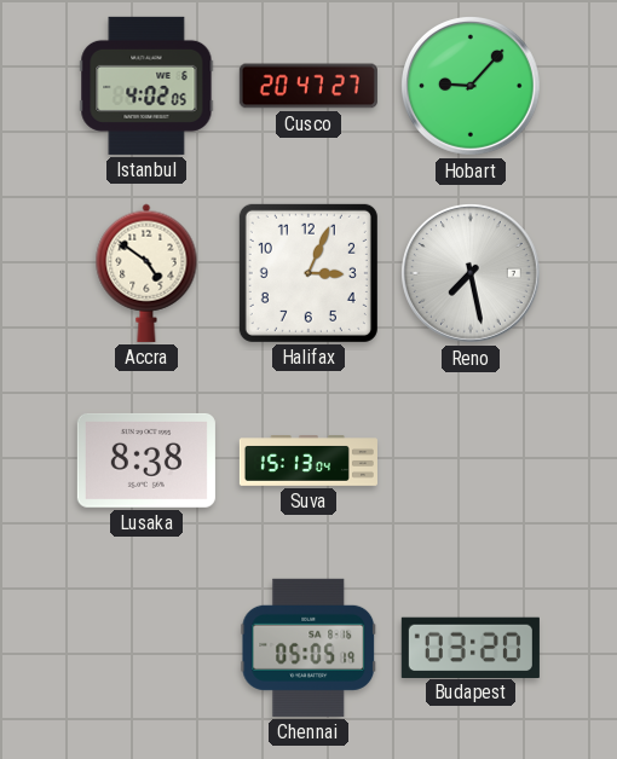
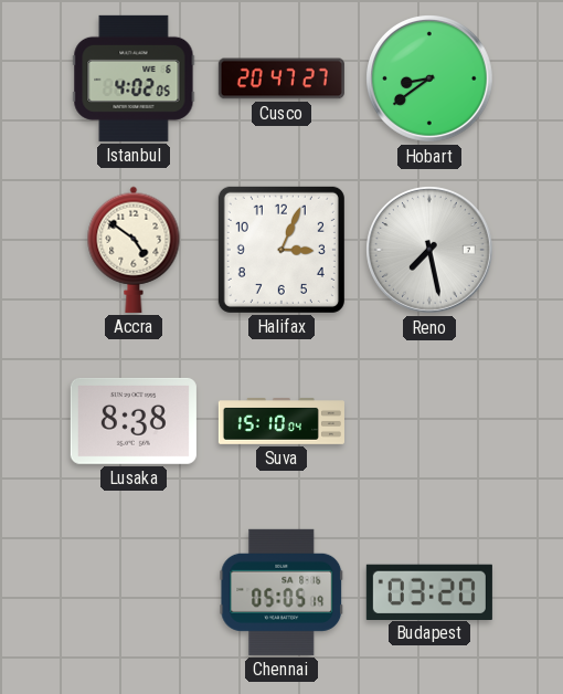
Hobart: 9:07 -> 8:39
Suva: 15:13 -> 15:10
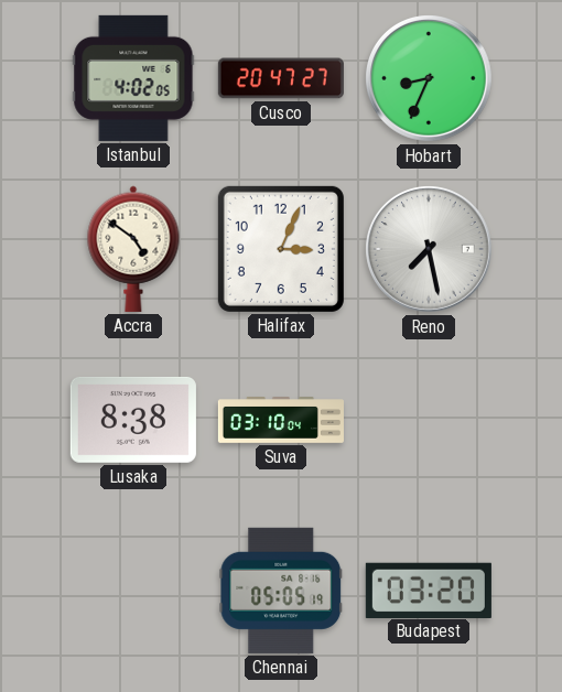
Hobart: 8:39 -> 8:34
Suva: 15:10 -> 03:10
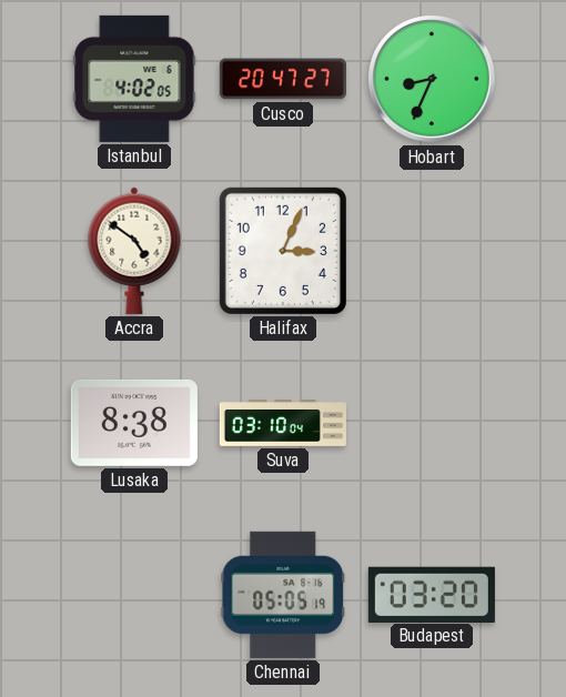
Reno: 7:28 -> none
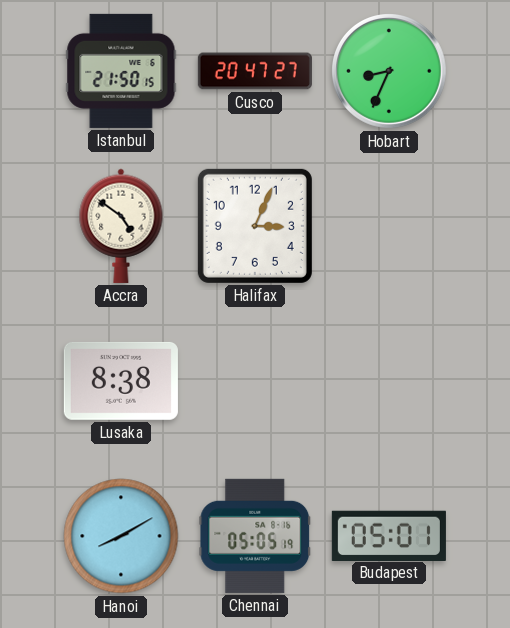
Istanbul: 4:02 -> 21:50
Suva: 03:10 -> none
Hanoi: none -> 8:10
Budapest: 03:20 -> 05:01
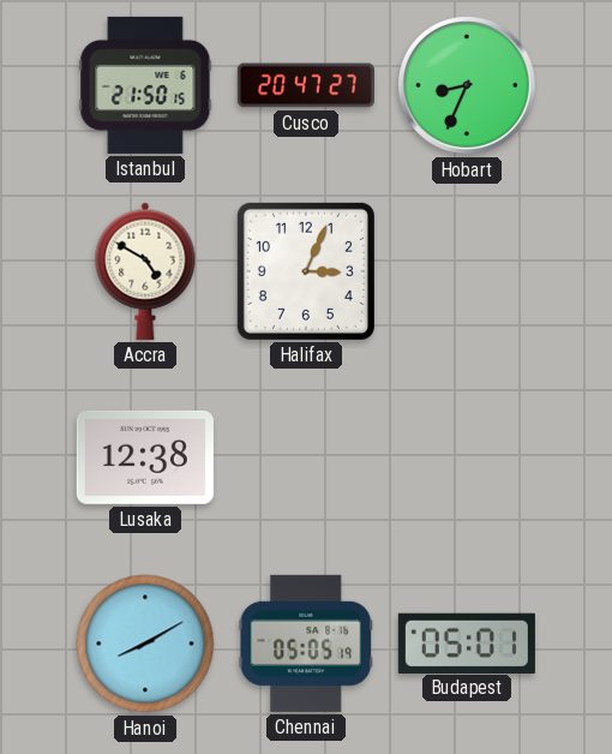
Accra: 4:51 -> 4:50
Lusaka: 8:38 -> 12:38
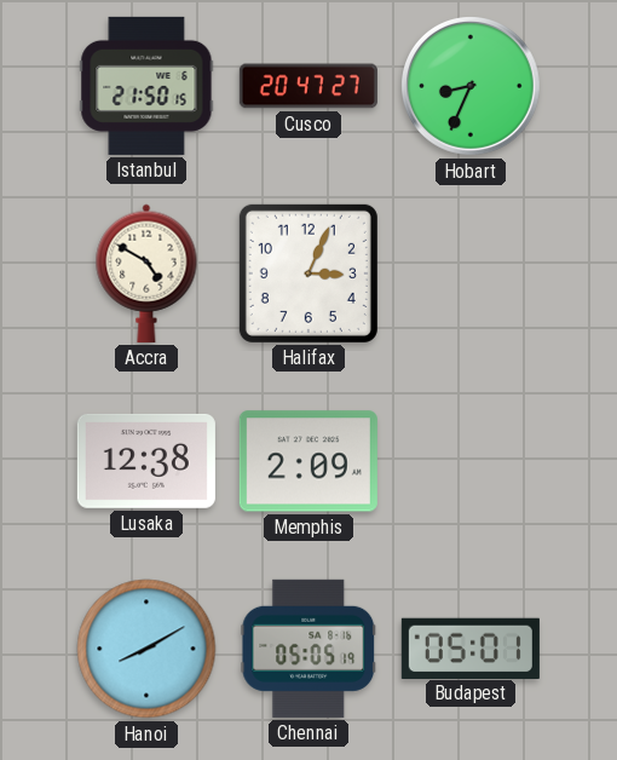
Memphis: none -> 2:09
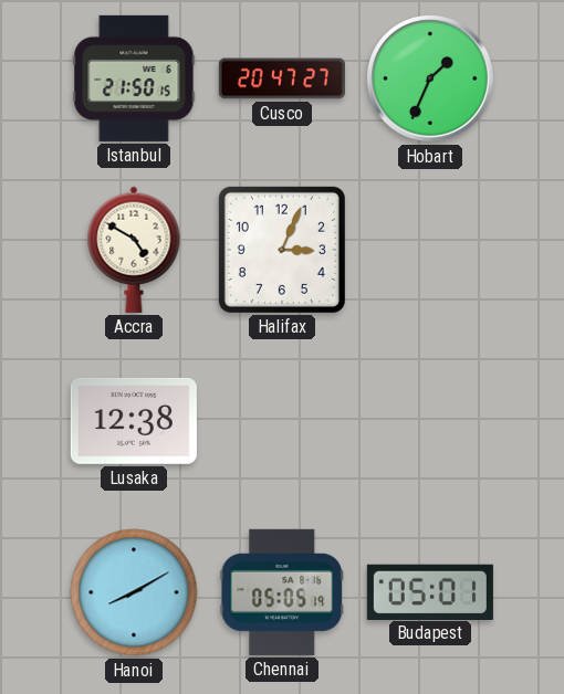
Hobart: 8:34 -> 1:34
Memphis: 2:09 -> none
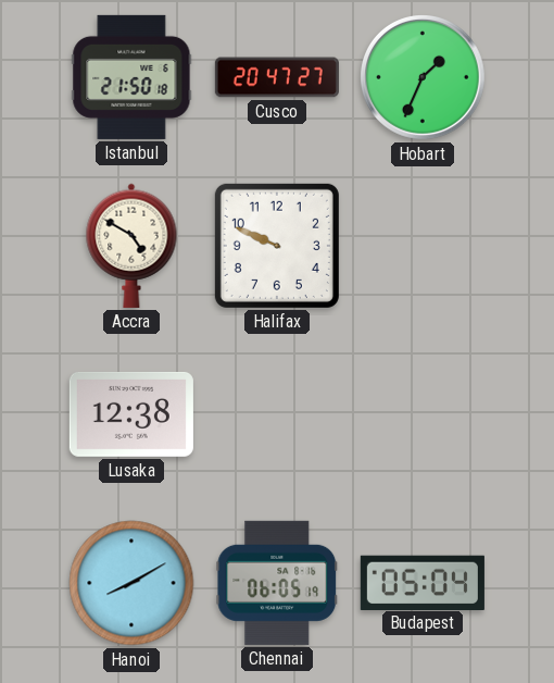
Istanbul: 21:50:15 -> 21:50:18
Halifax: 3:04 -> 9:49
Chennai: 05:05 -> 06:05
Budapest: 05:01 -> 05:04
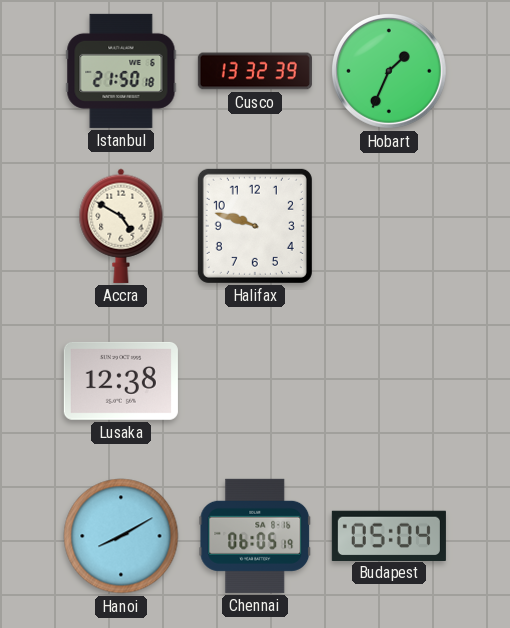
Cusco: 20:47 -> 13:32
Halifax: 9:49 -> 9:48
